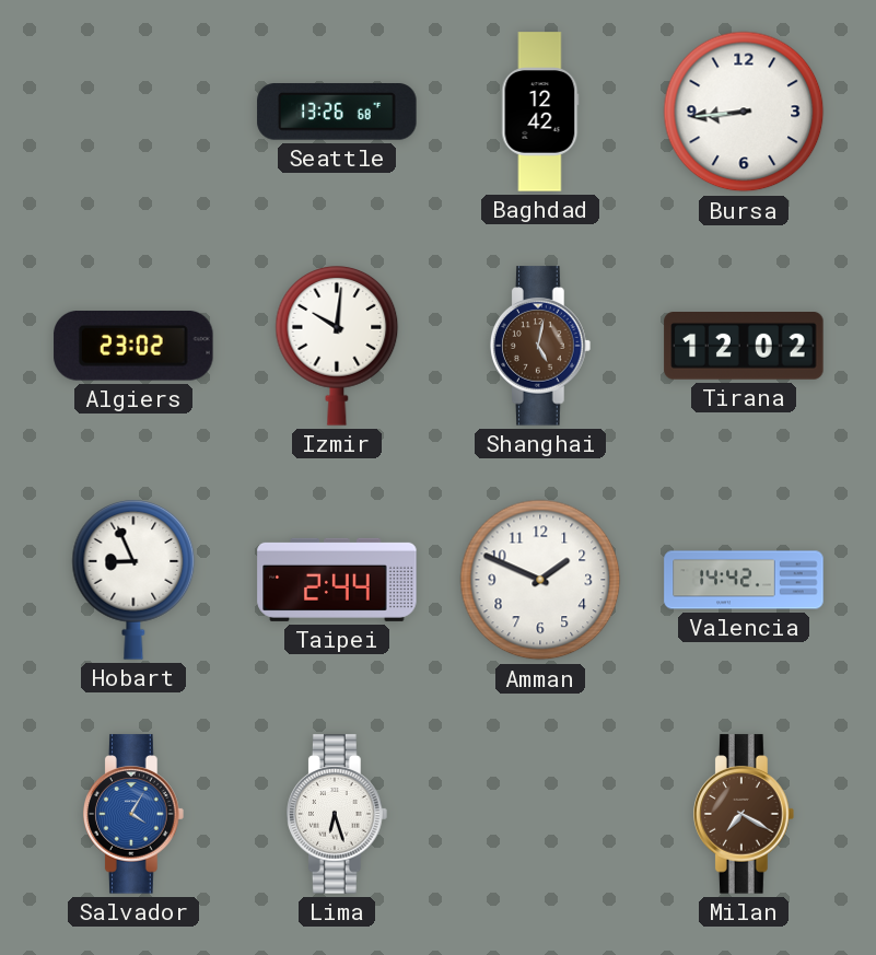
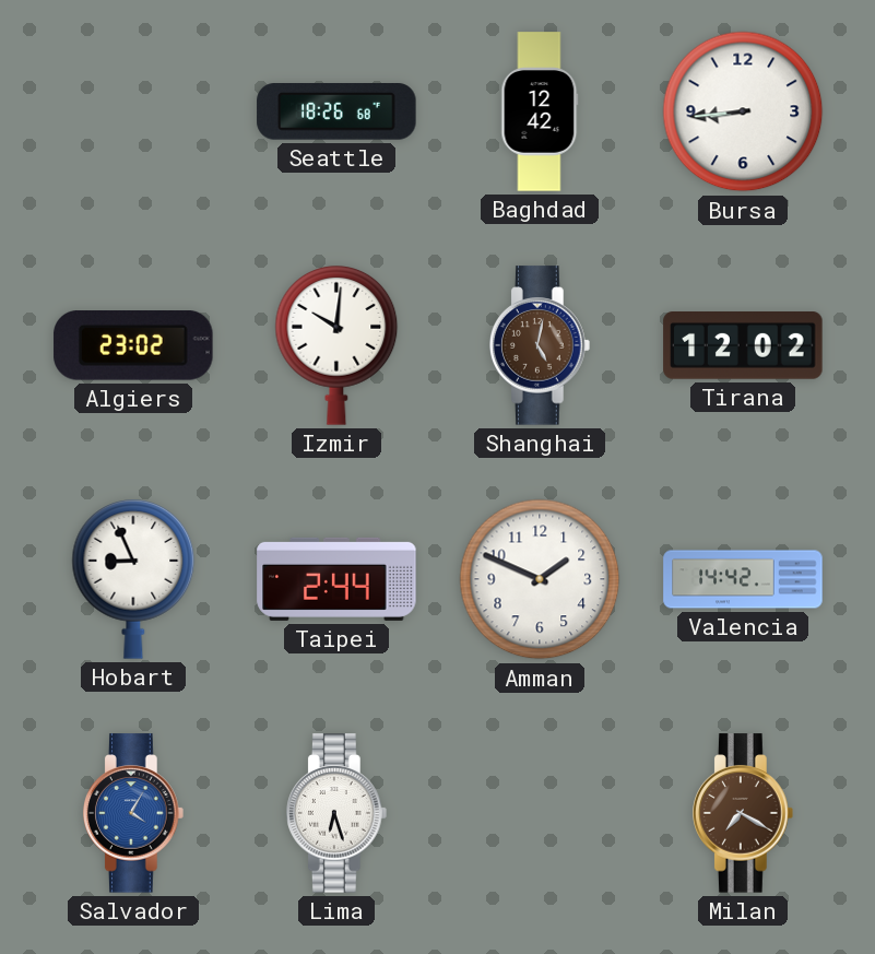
Seattle: 13:26 -> 18:26
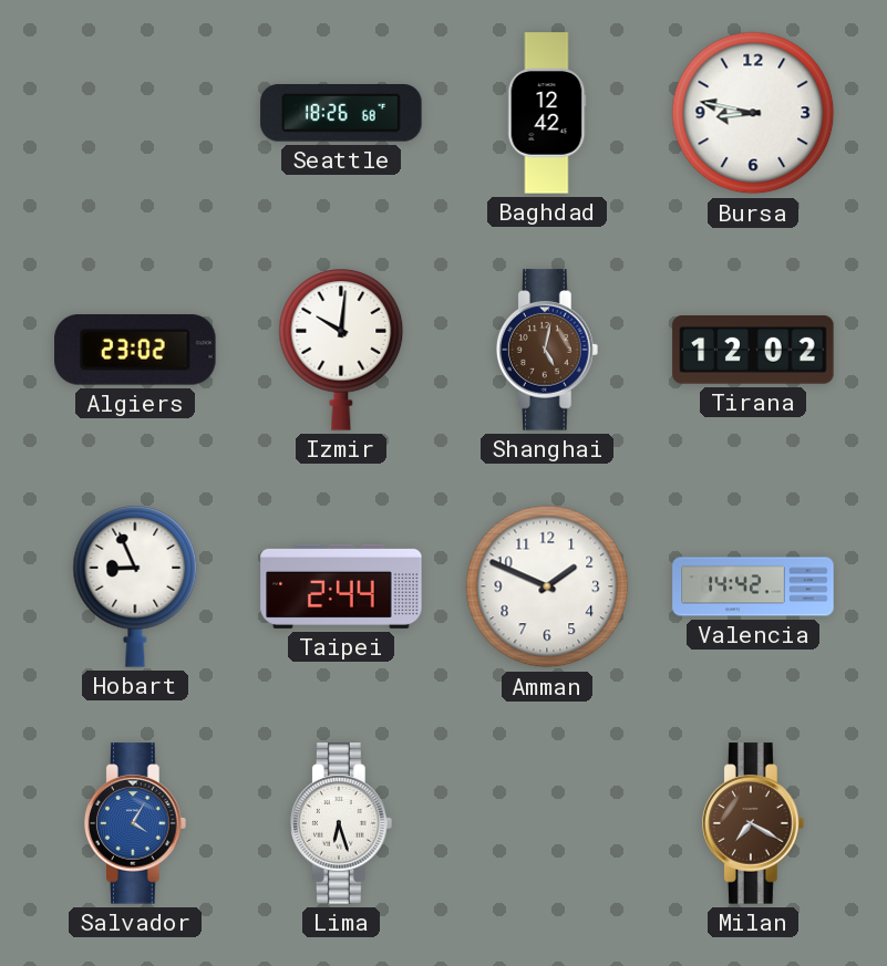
Bursa: 8:44 -> 8:47
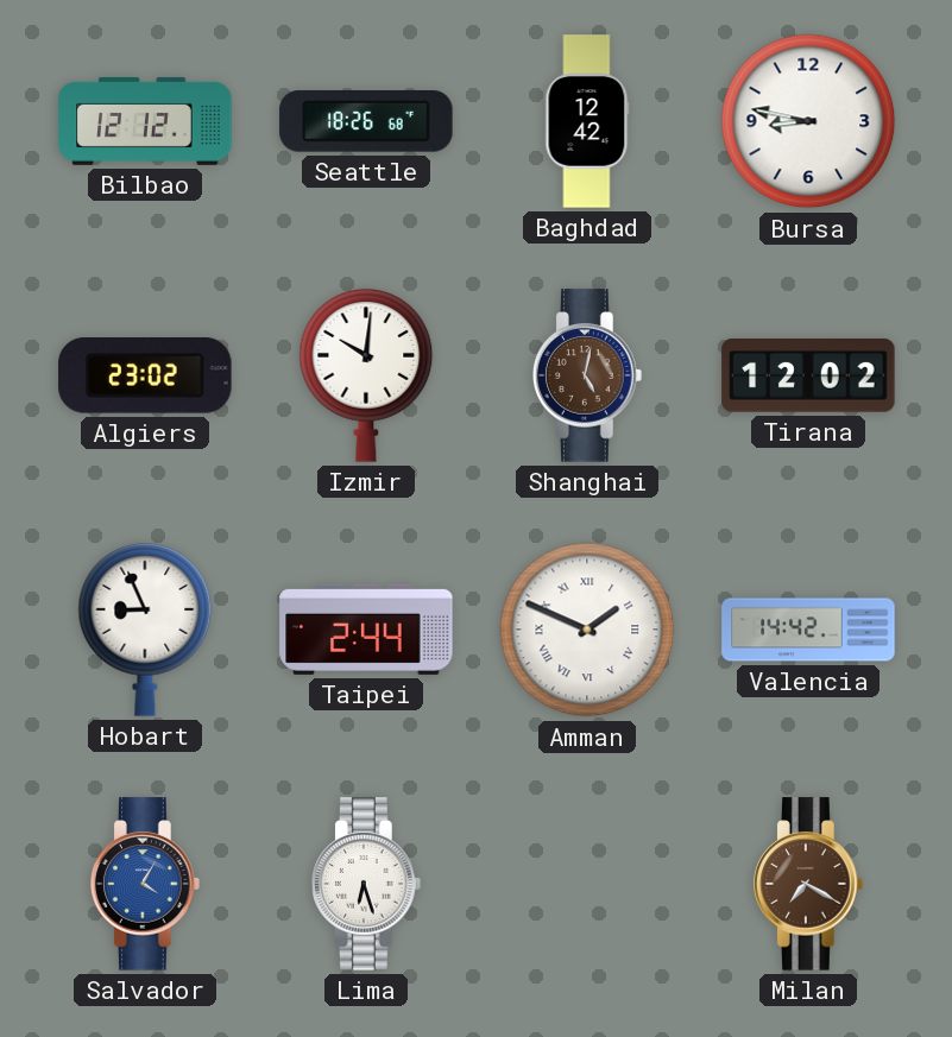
Bilbao: none -> 12:12
Amman numerals: Arabic -> Roman
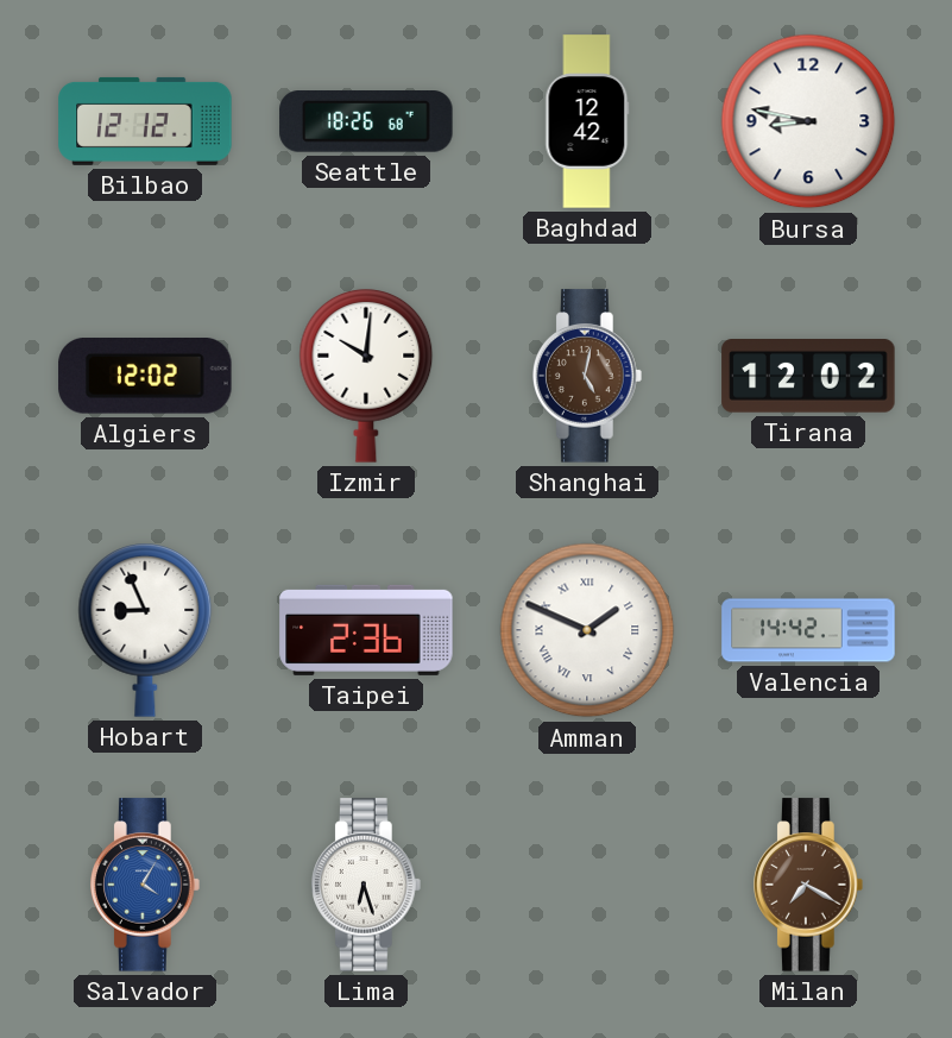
Algiers: 23:02 -> 12:02
Taipei: 2:44 -> 2:36
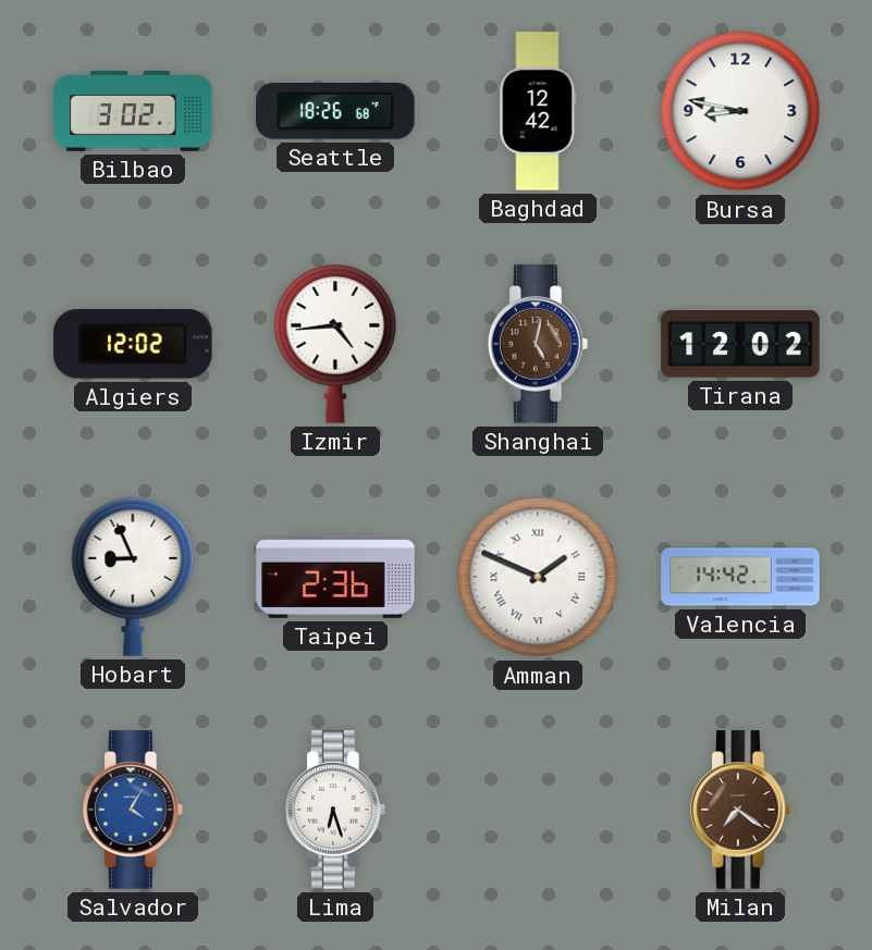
Bilbao: 12:12 -> 3:02
Izmir: 10:01 -> 4:44
Milan: 7:20 -> 7:21
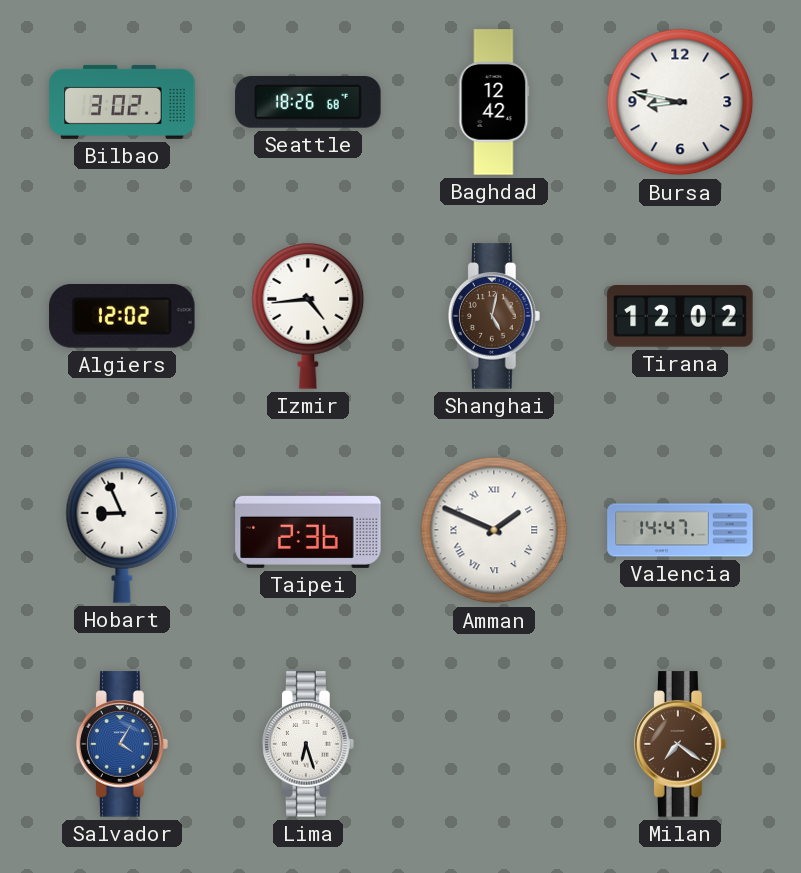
Valencia: 14:42 -> 14:47
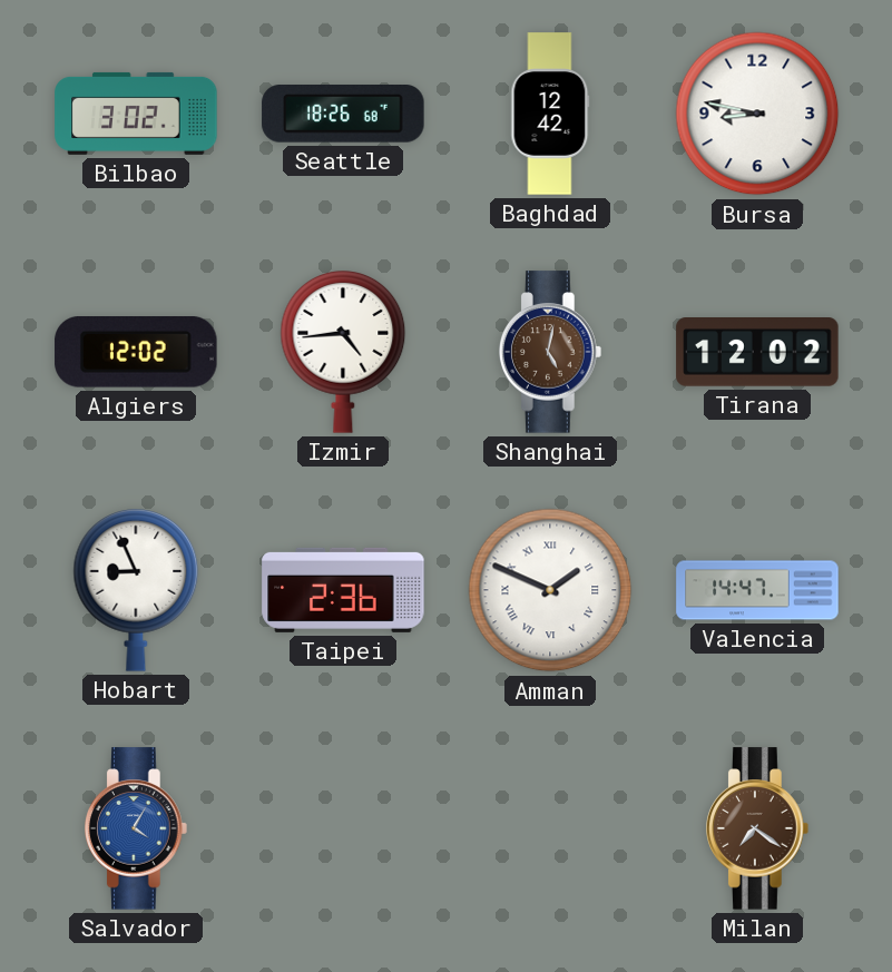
Lima: 6:27 -> none
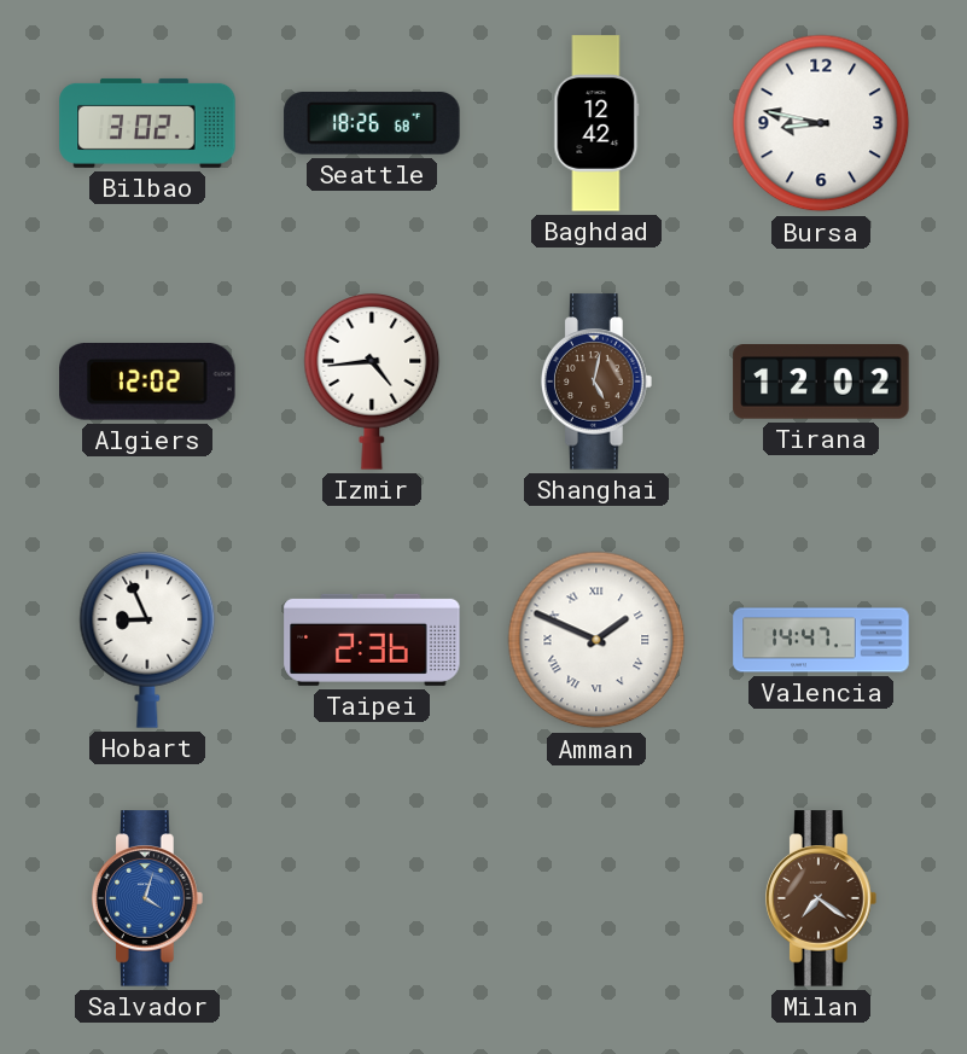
Salvador: 4:05 -> 4:03
